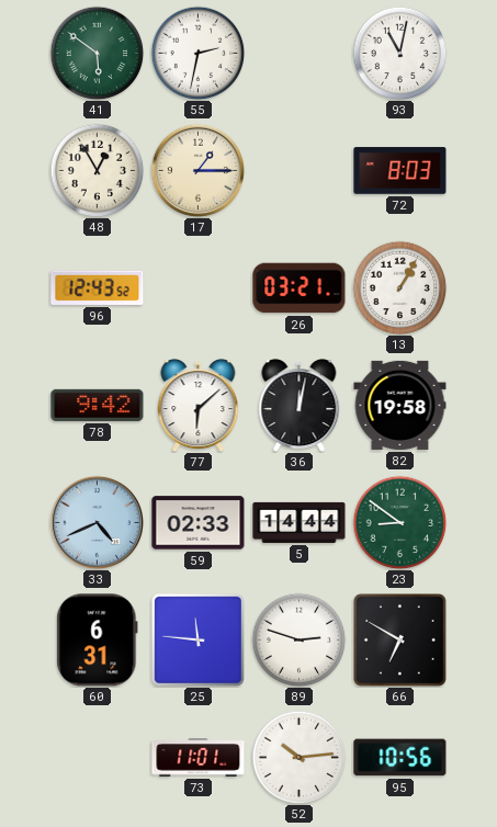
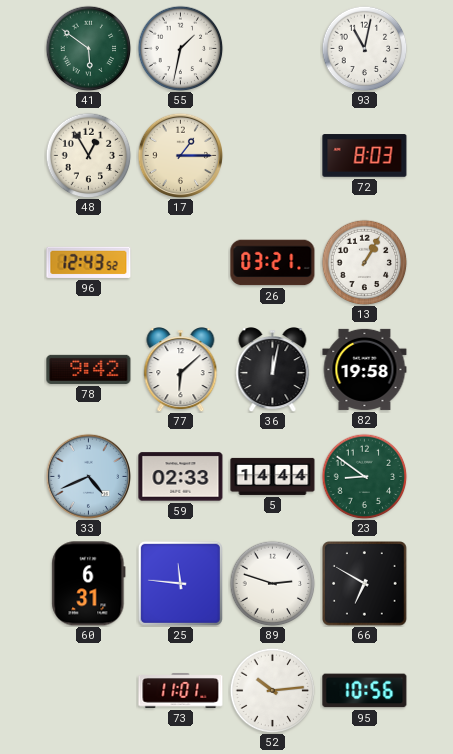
55: 2:32 -> 1:32
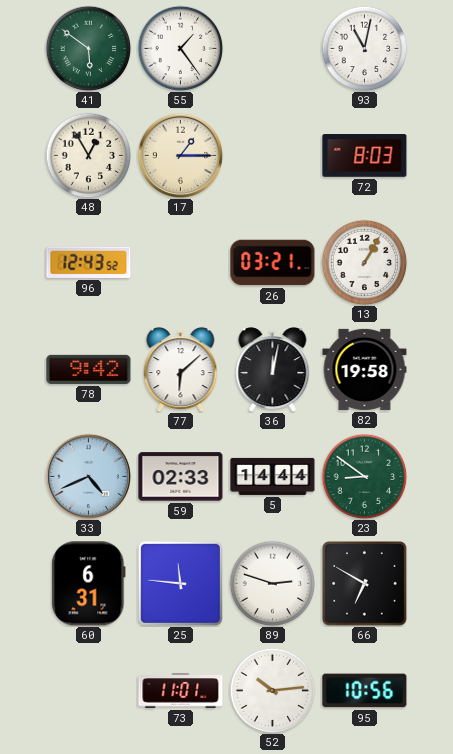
55: 1:32 -> 1:24
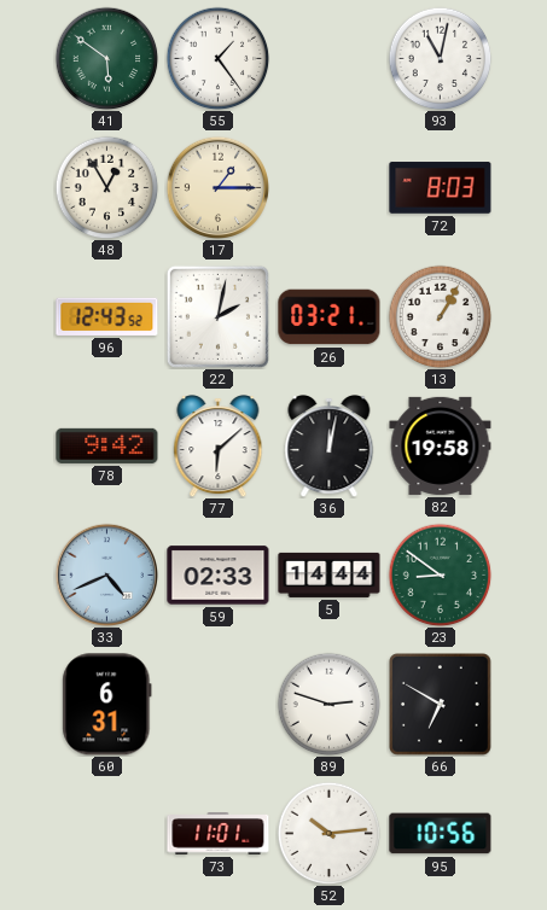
22: none -> 2:02
25: 11:46 -> none
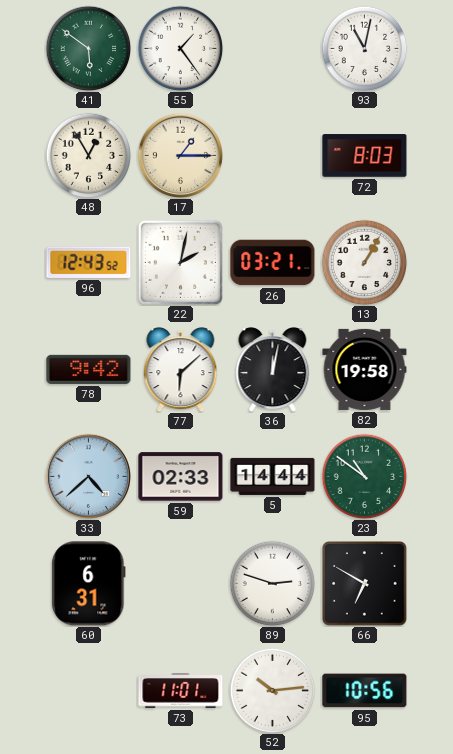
33: 4:41 -> 4:38
23: 8:51 -> 10:51
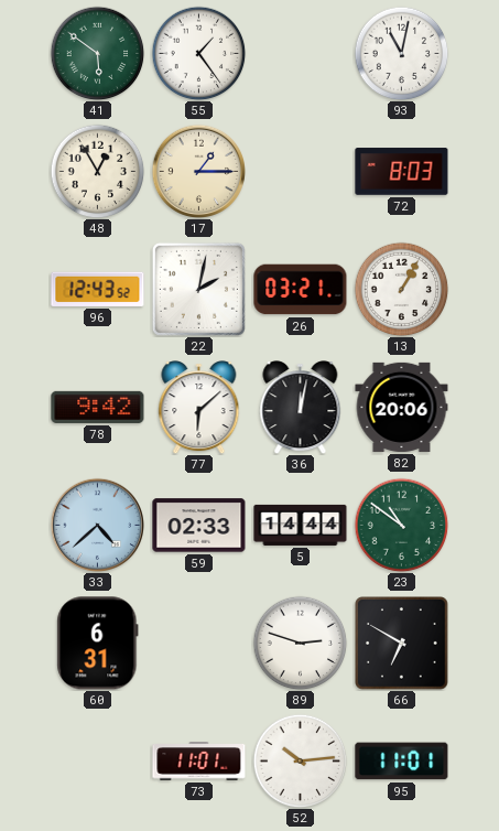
82: 19:58 -> 20:06
95: 10:56 -> 11:01
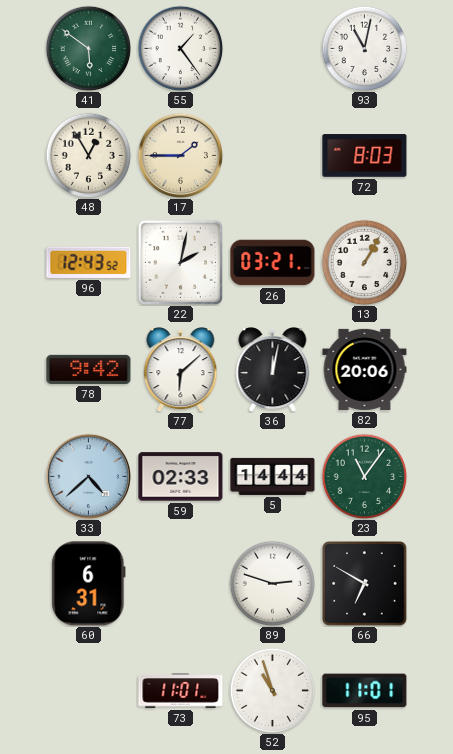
17: 1:15 -> 1:45
23: 10:51 -> 11:06
52: 10:14 -> 10:57
